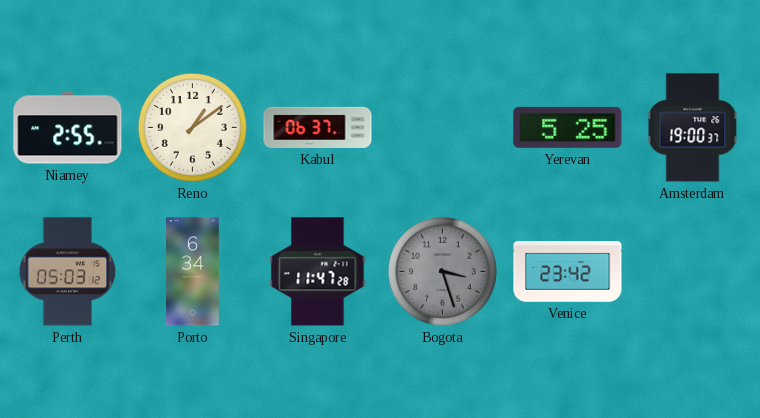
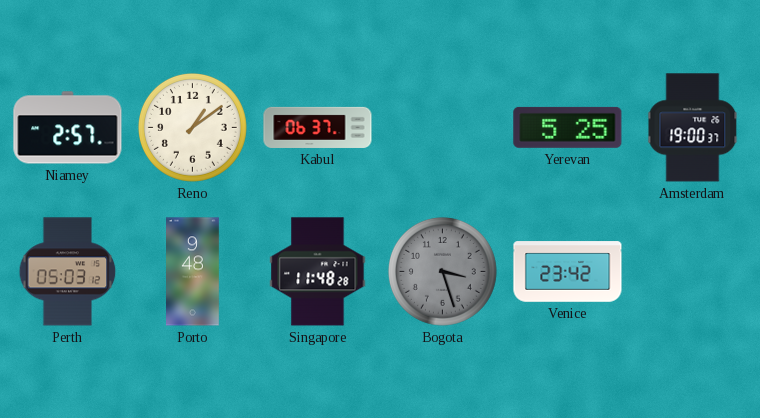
Niamey: 2:55 -> 2:57
Porto: 6:34 -> 9:48
Singapore: 11:47 -> 11:48
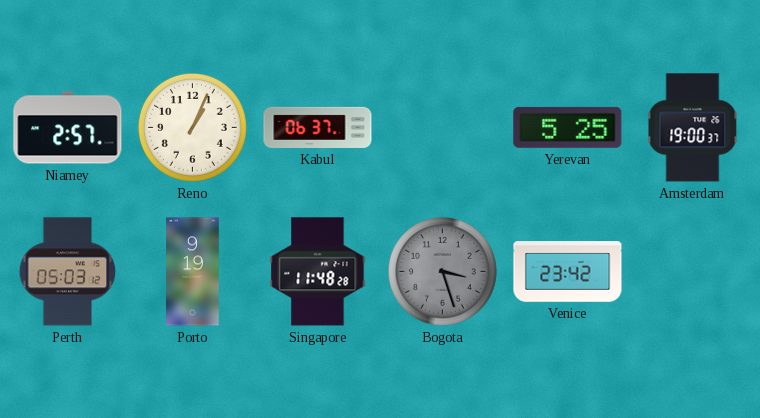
Reno: 1:09 -> 1:04
Porto: 9:48 -> 9:19
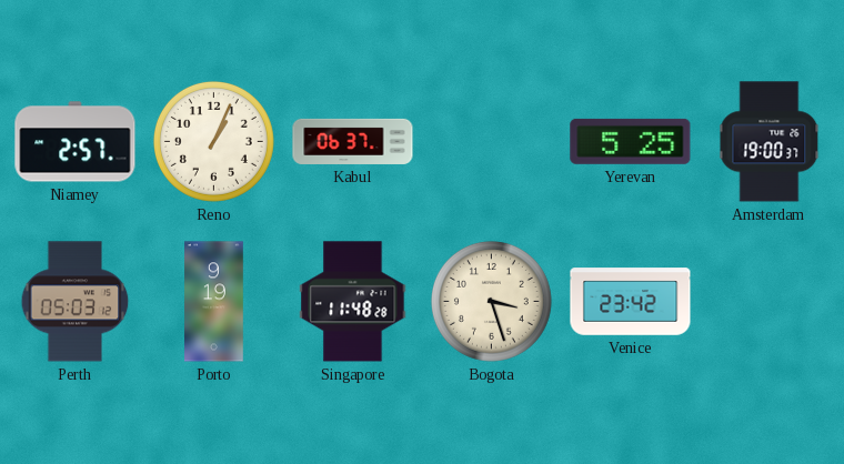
Bogota dial: grey -> cream
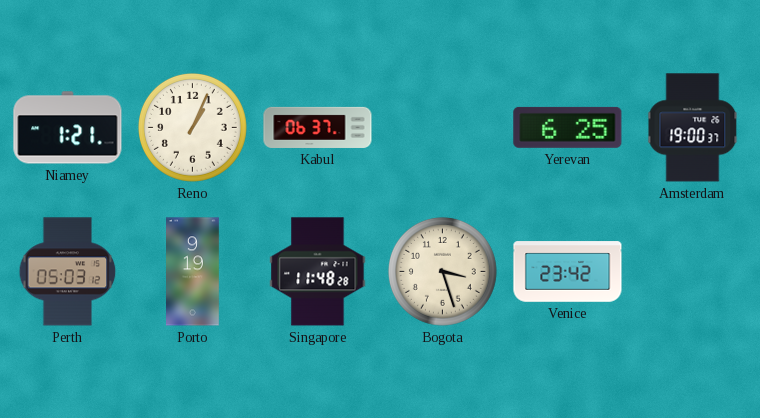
Niamey: 2:57 -> 1:21
Yerevan: 5:25 -> 6:25
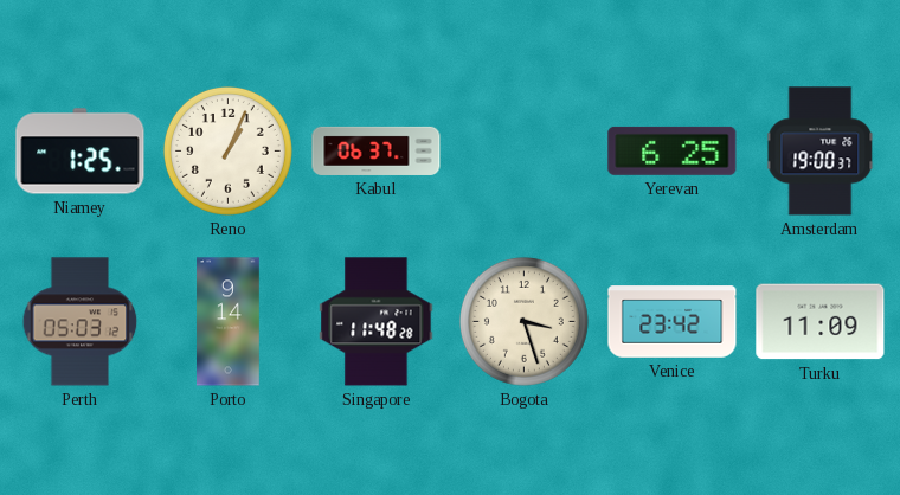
Niamey: 1:21 -> 1:25
Porto: 9:19 -> 9:14
Turku: none -> 11:09
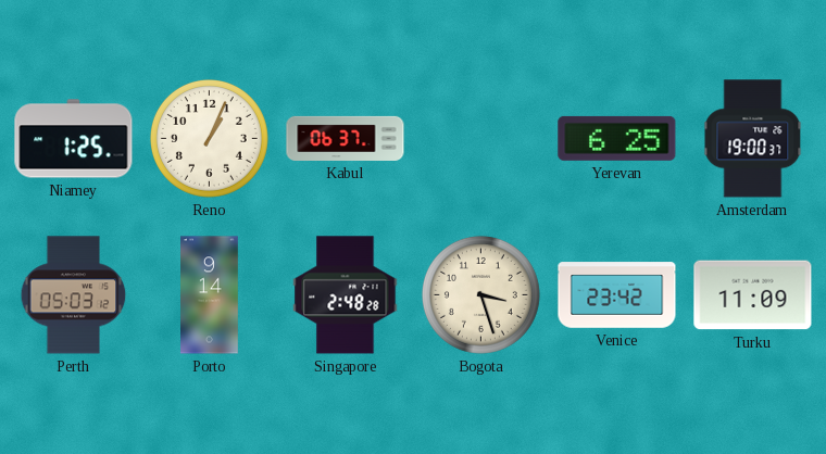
Singapore: 11:48 -> 2:48
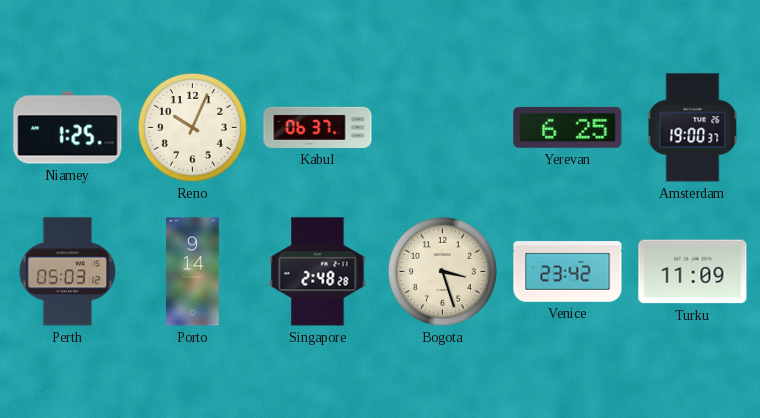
Reno: 1:04 -> 10:04
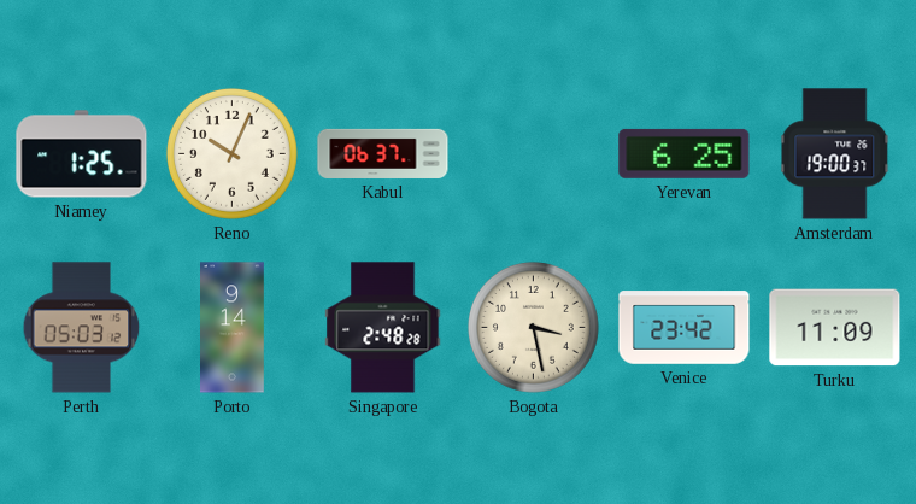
Bogota: 3:27 -> 3:28
